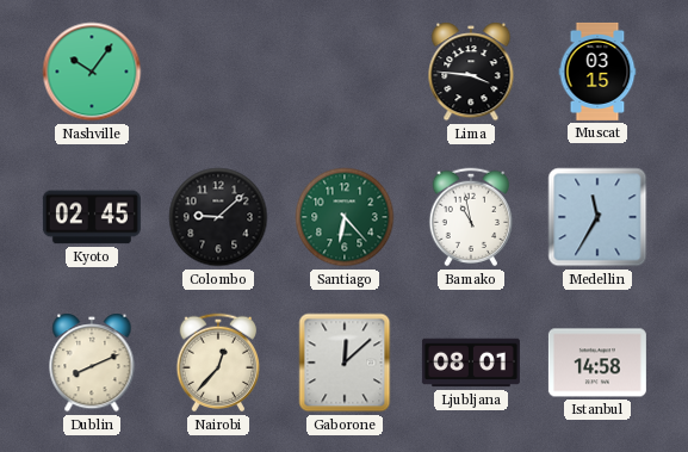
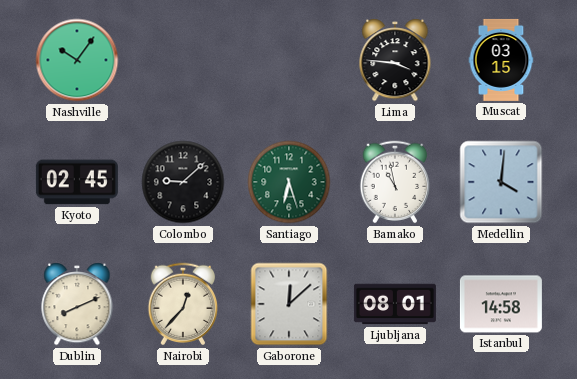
Santiago: 6:23 -> 6:27
Medellin: 11:35 -> 4:01
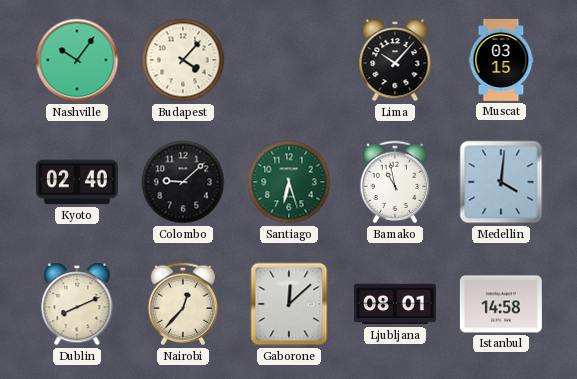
Budapest: none -> 4:07
Lima: 3:46 -> 10:07
Kyoto: 02:45 -> 02:40
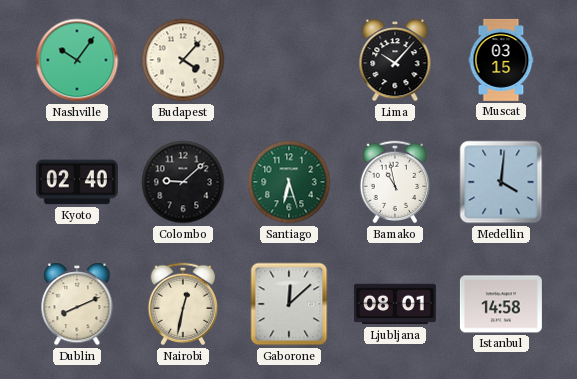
Nairobi: 12:37 -> 12:32
